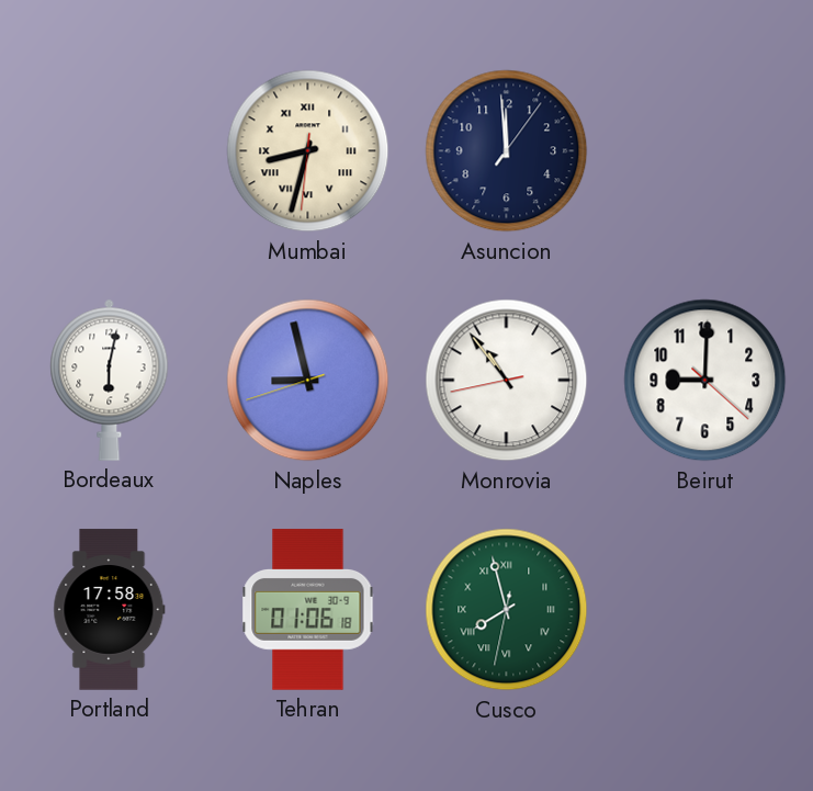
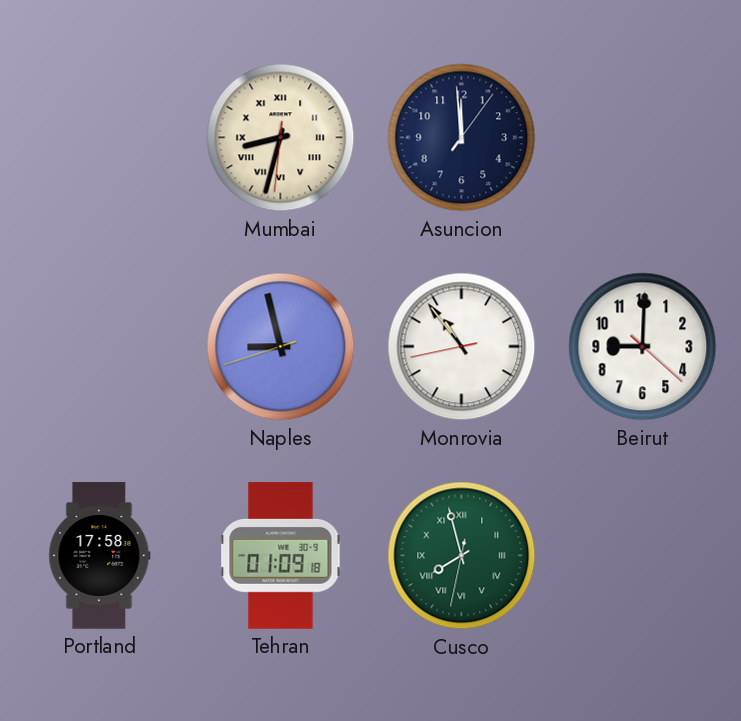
Bordeaux: 6:02 -> none
Tehran: 01:06 -> 01:09
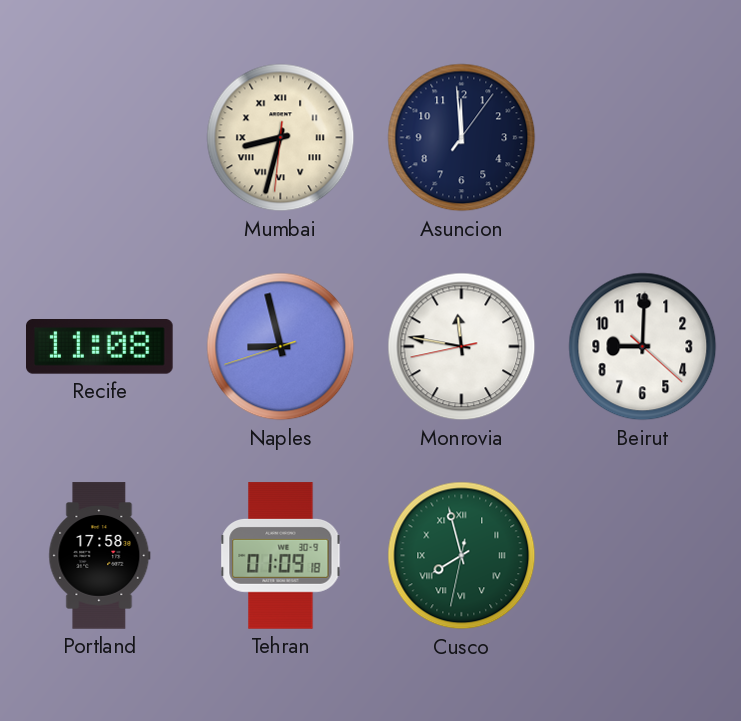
Recife: none -> 11:08
Monrovia: 10:53 -> 11:46
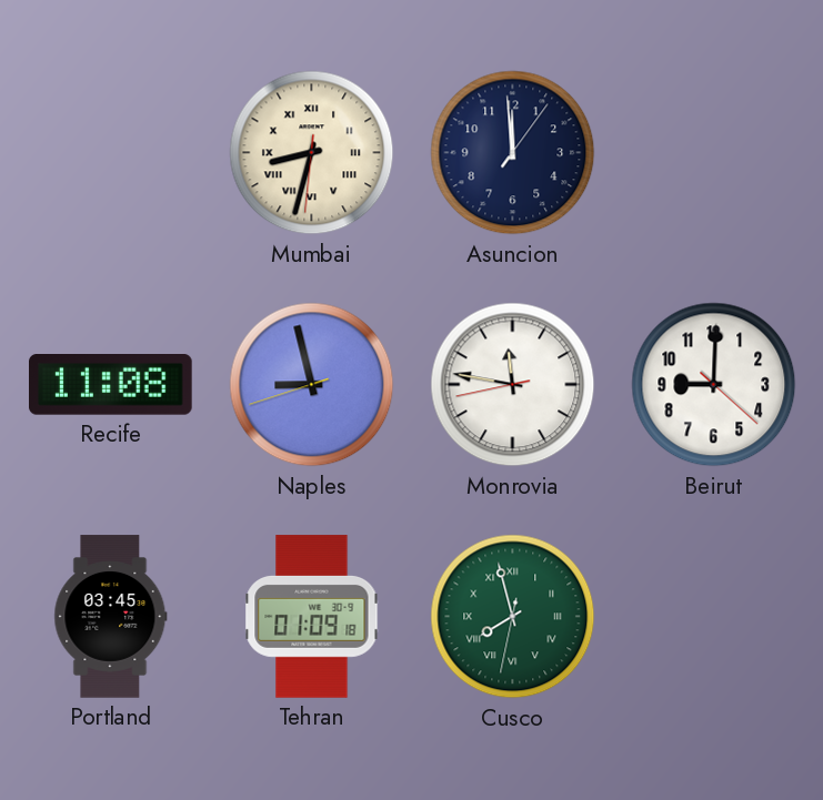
Portland: 17:58 -> 03:45
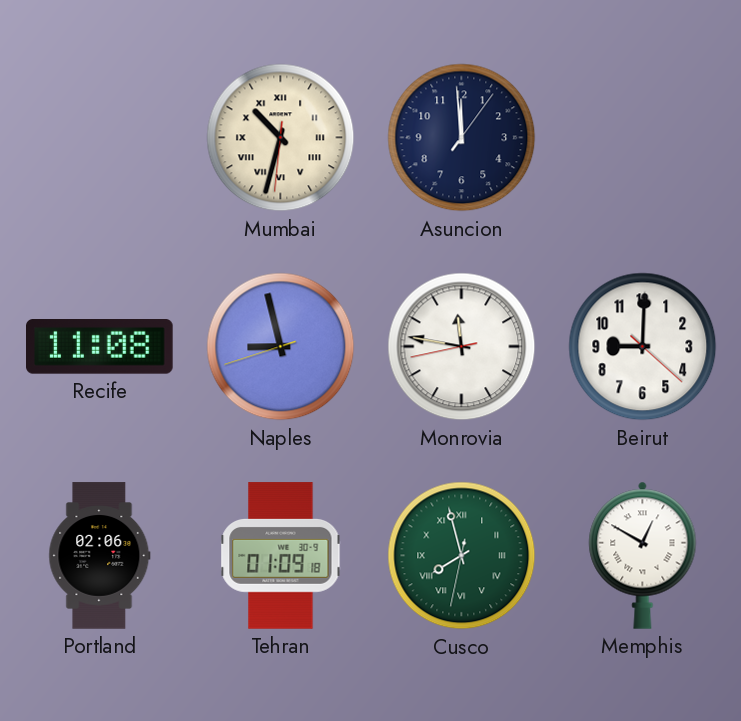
Mumbai: 8:32 -> 10:32
Portland: 03:45 -> 02:06
Memphis: none -> 12:50
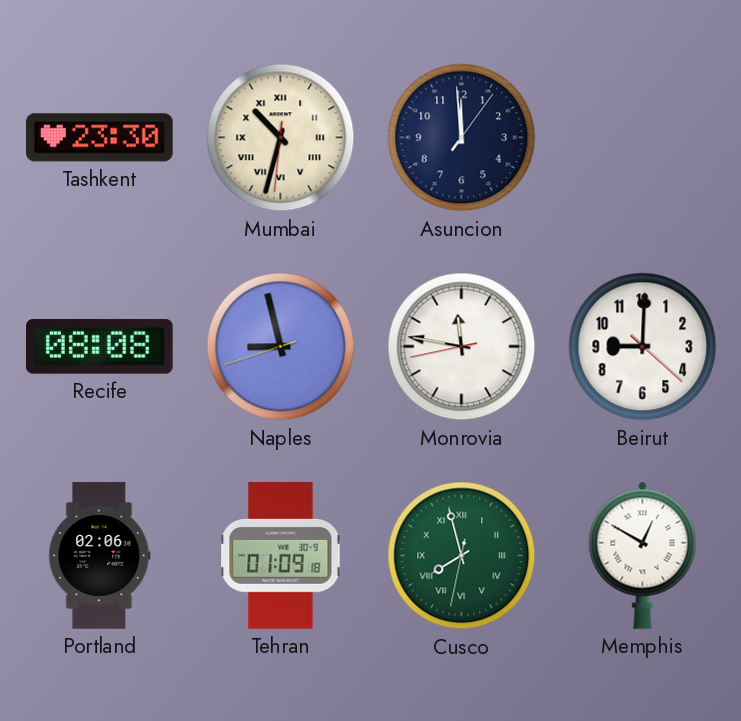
Tashkent: none -> 23:30
Recife: 11:08 -> 08:08
